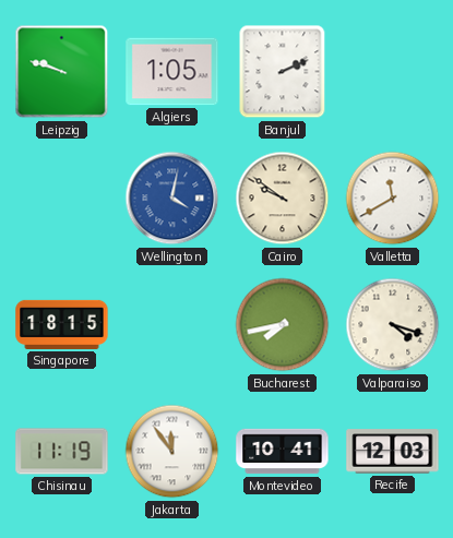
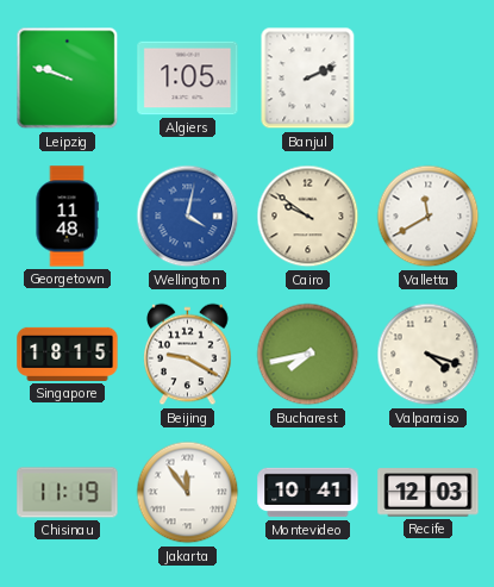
Georgetown: none -> 11:48
Beijing: none -> 9:20
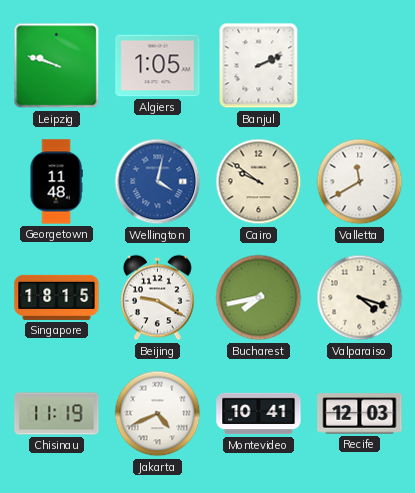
Jakarta: 11:54 -> 4:41
